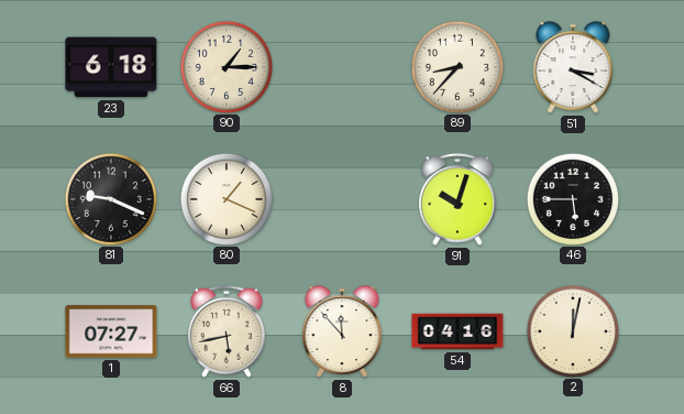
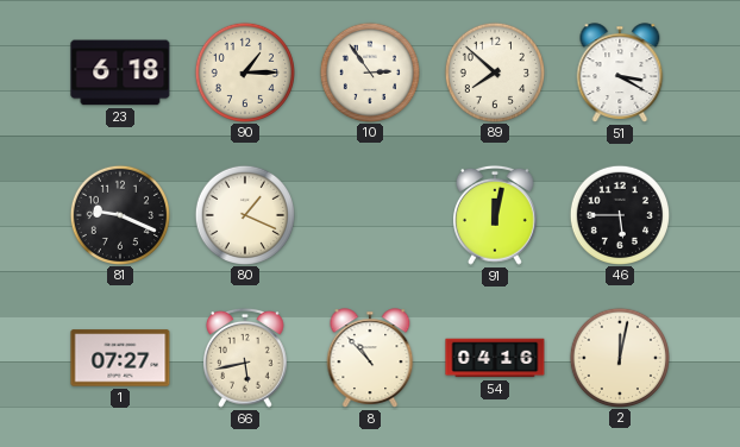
10: none -> 2:54
89: 8:37 -> 7:52
91: 10:03 -> 12:02
8: 11:53 -> 10:53
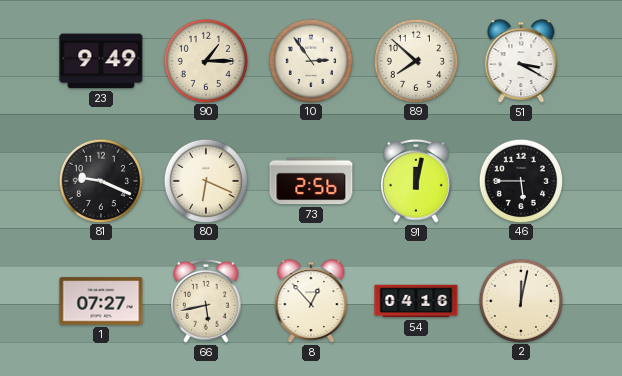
23: 6:18 -> 9:49
80: 1:19 -> 6:19
73: none -> 2:56
8: 10:53 -> 12:53
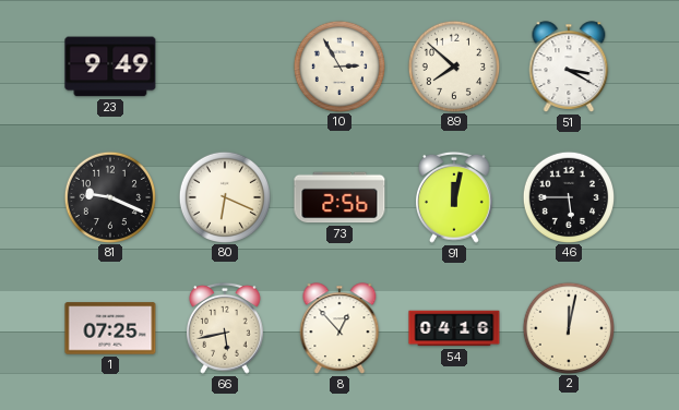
90: 1:15 -> none
10: 2:54 -> 2:55
1: 07:27 -> 07:25
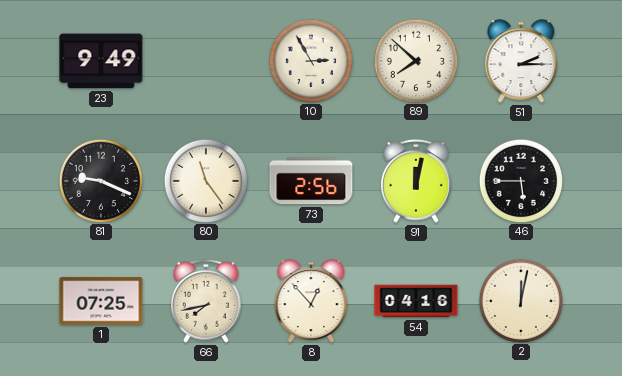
51: 3:20 -> 2:15
80: 6:19 -> 11:24
66: 5:43 -> 7:43
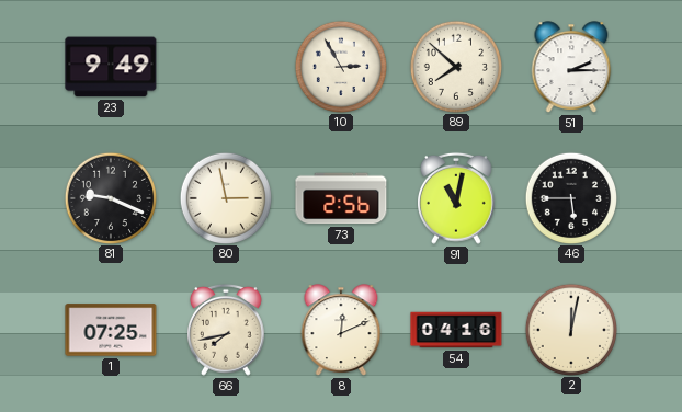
80: 11:24 -> 2:58
91: 12:02 -> 11:02
8: 12:53 -> 12:11
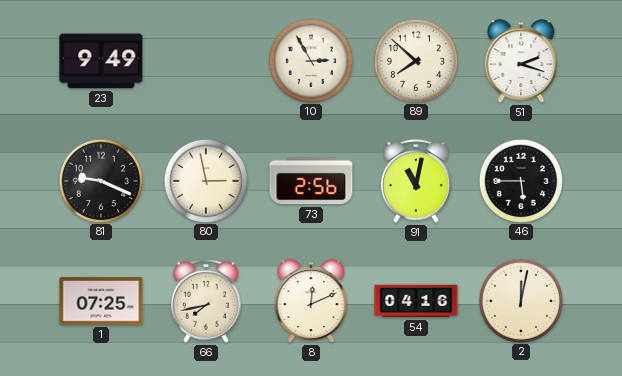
51: 2:15 -> 2:18
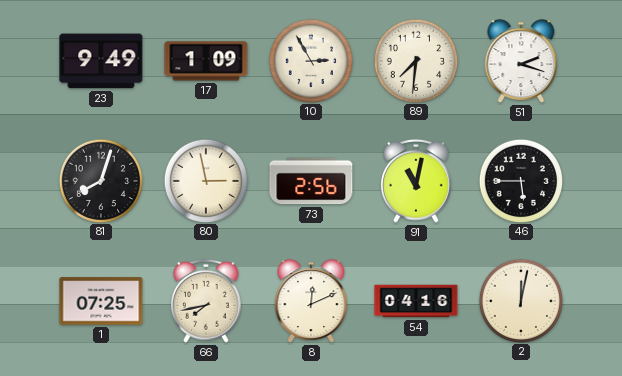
17: none -> 1:09
89: 7:52 -> 7:31
81: 9:19 -> 8:03
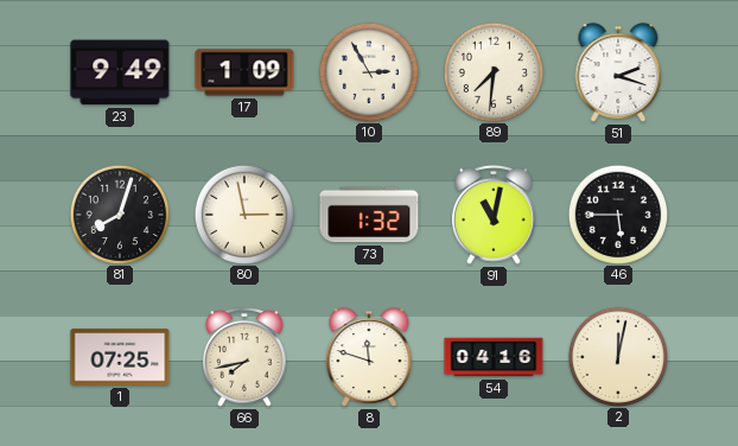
73: 2:56 -> 1:32
8: 12:11 -> 11:48
